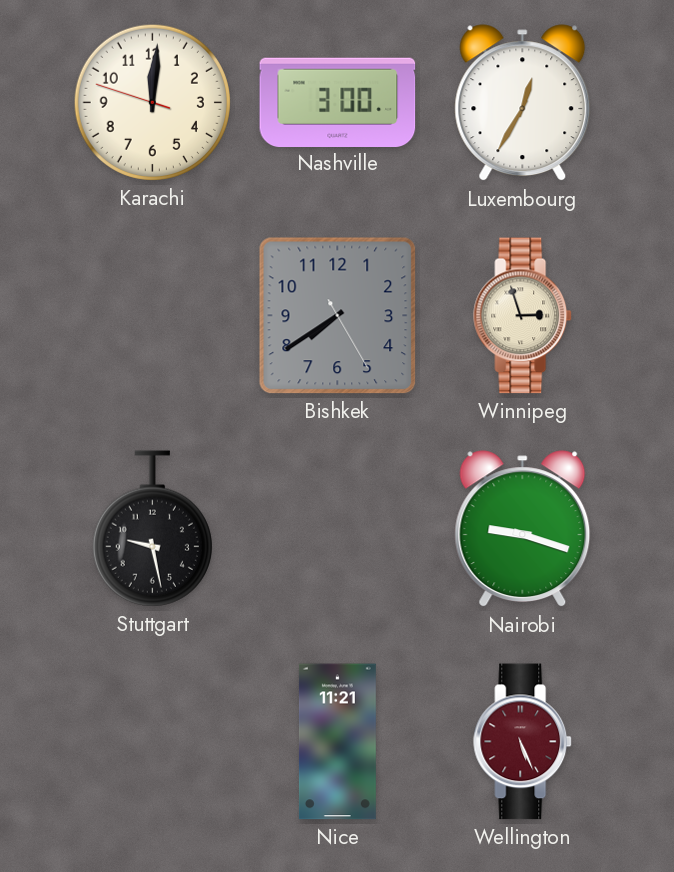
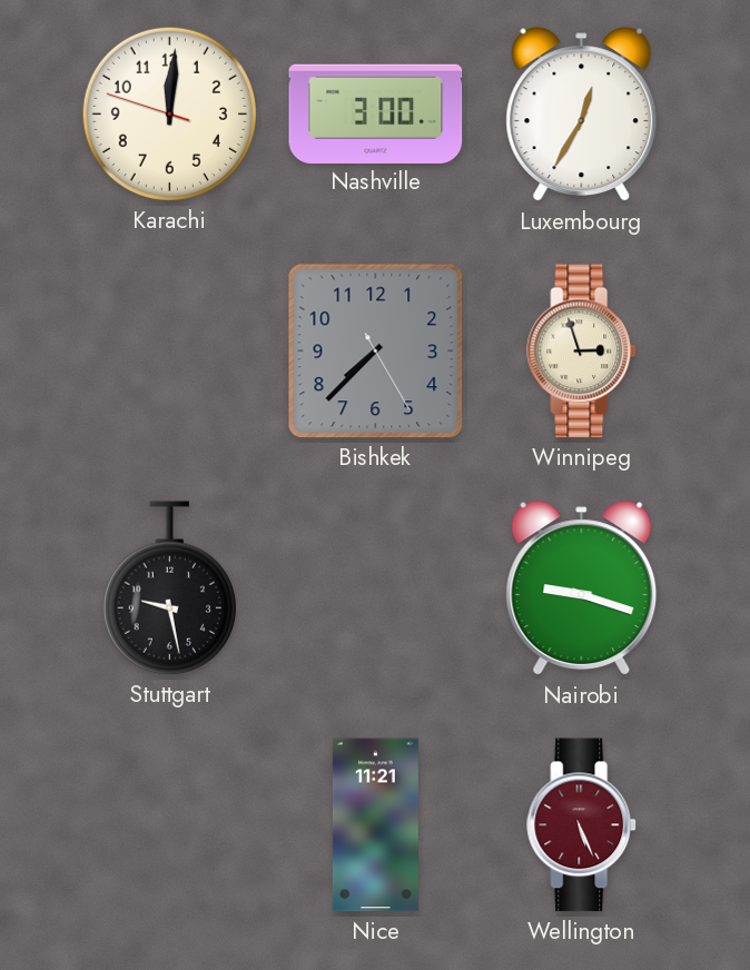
Bishkek: 7:39 -> 7:37
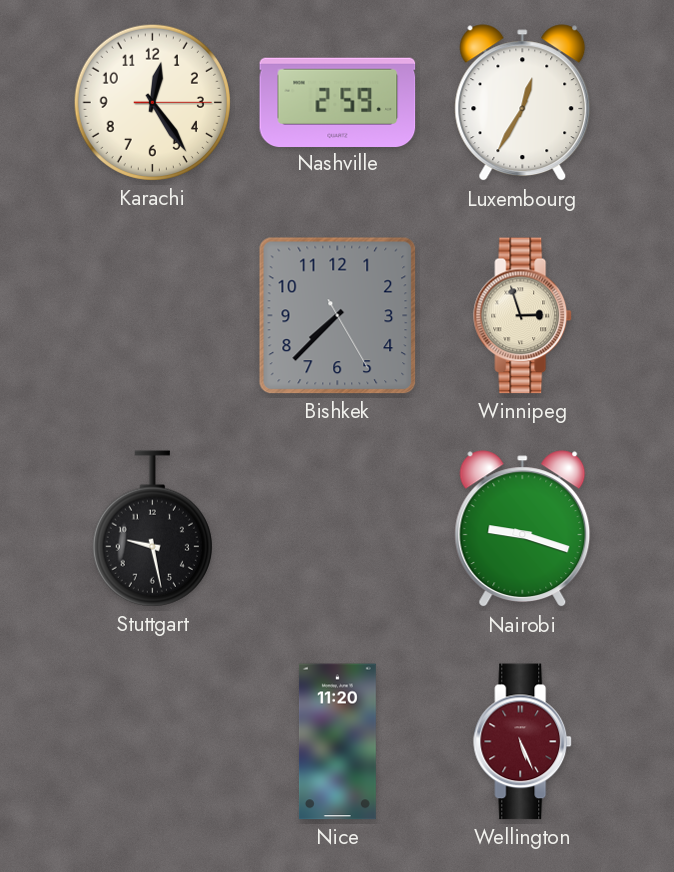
Karachi: 12:00 -> 12:24
Nashville: 3:00 -> 2:59
Nice: 11:21 -> 11:20
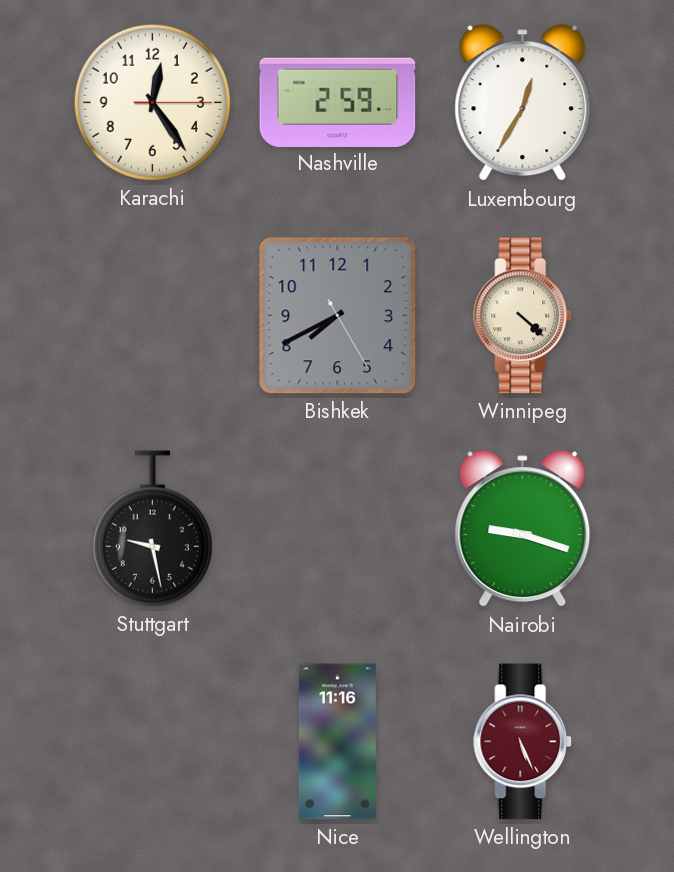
Bishkek: 7:37 -> 7:40
Winnipeg: 2:57 -> 4:22
Nice: 11:20 -> 11:16
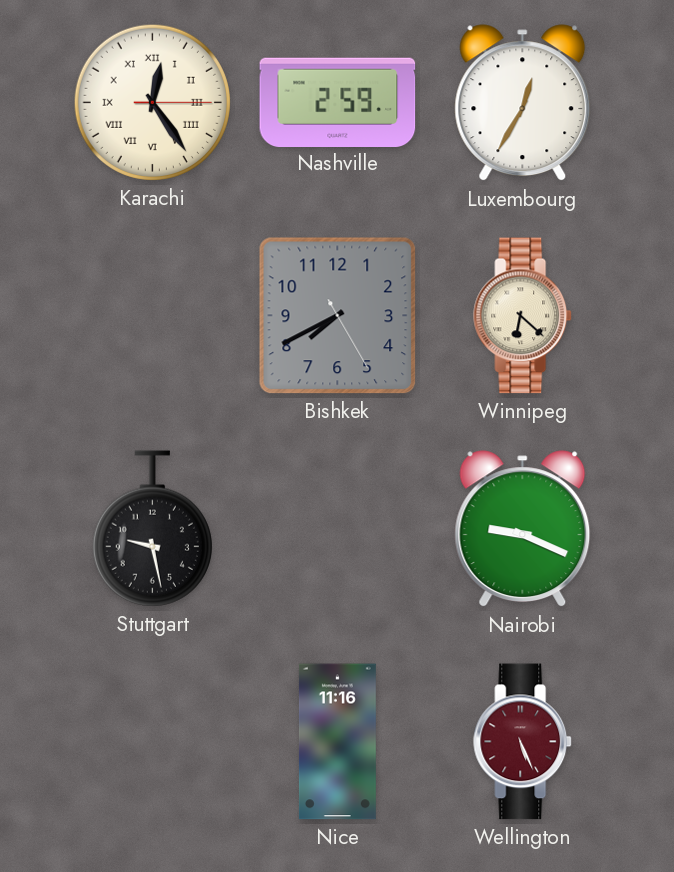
Karachi numerals: Arabic -> Roman
Winnipeg: 4:22 -> 6:22
Nairobi: 9:18 -> 9:19
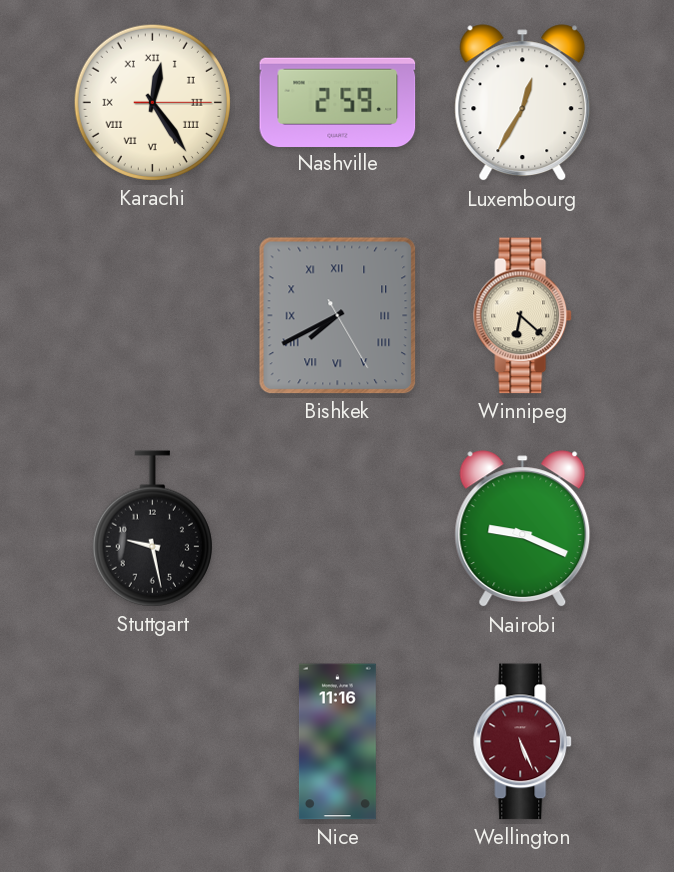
Bishkek numerals: Arabic -> Roman
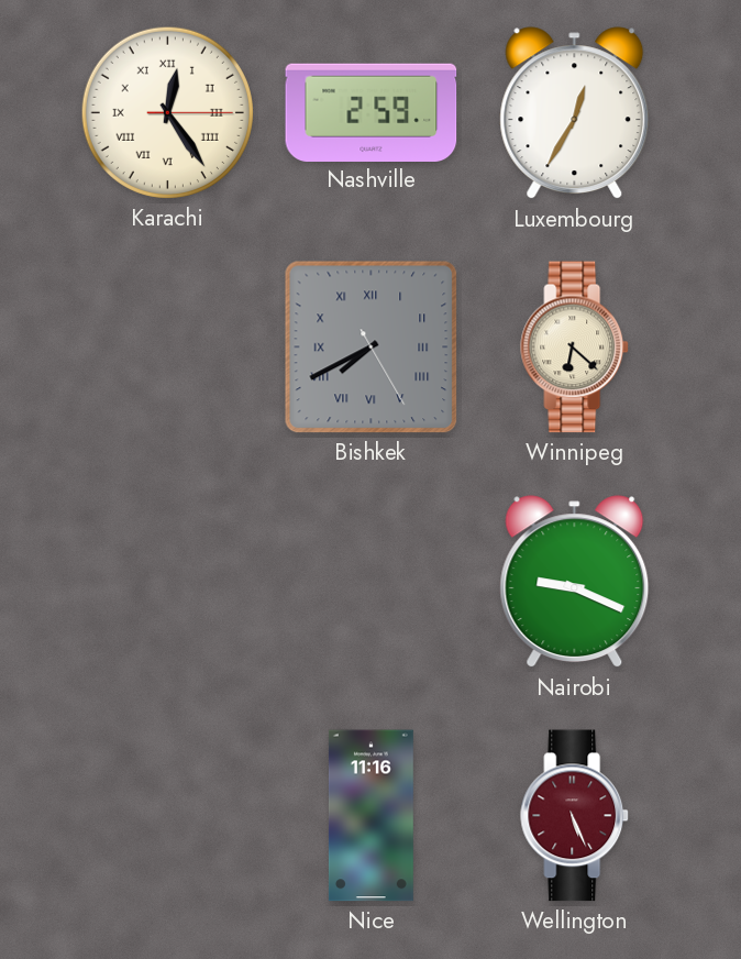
Stuttgart: 9:28 -> none
